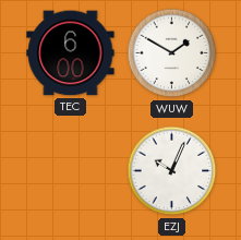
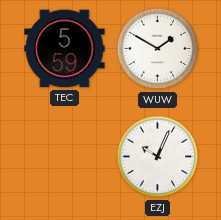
TEC: 6:00 -> 5:59
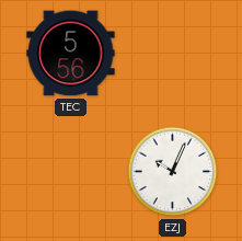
TEC: 5:59 -> 5:56
WUW: 1:50 -> none
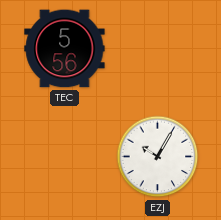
EZJ: 10:04 -> 10:05
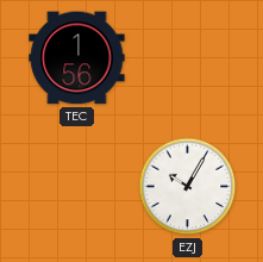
TEC: 5:56 -> 1:56
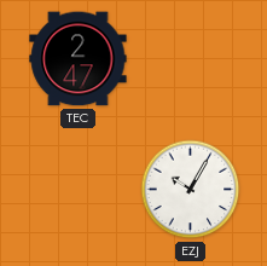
TEC: 1:56 -> 2:47
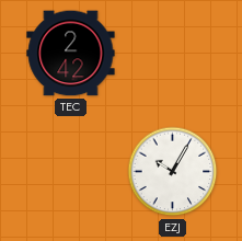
TEC: 2:47 -> 2:42
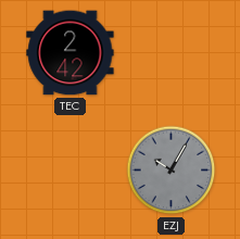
EZJ dial: white -> grey
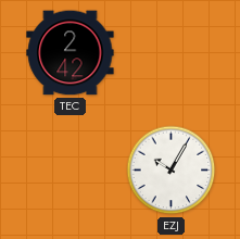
EZJ dial: grey -> white
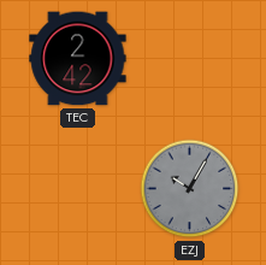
EZJ dial: white -> grey
